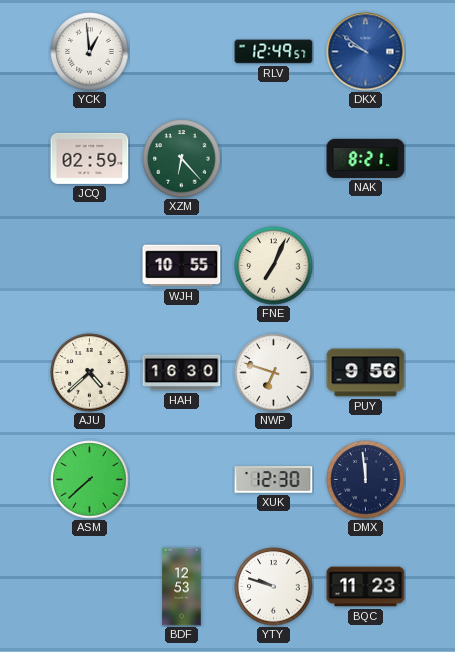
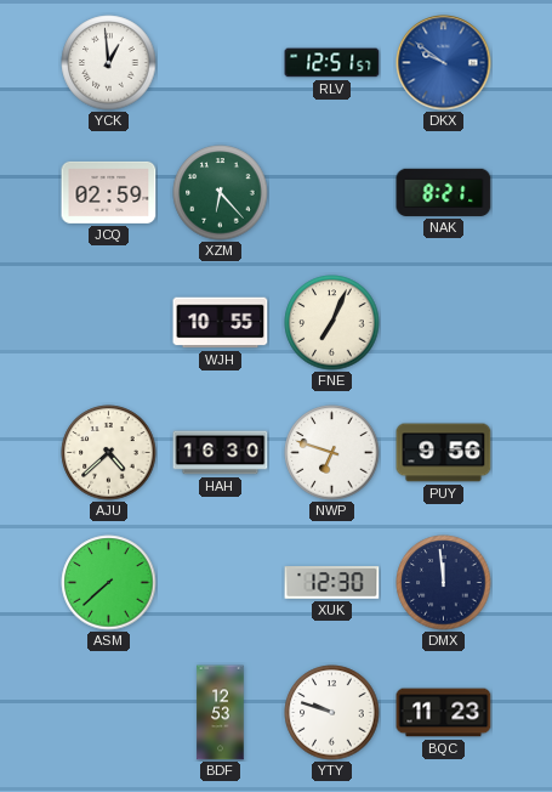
RLV: 12:49 -> 12:51
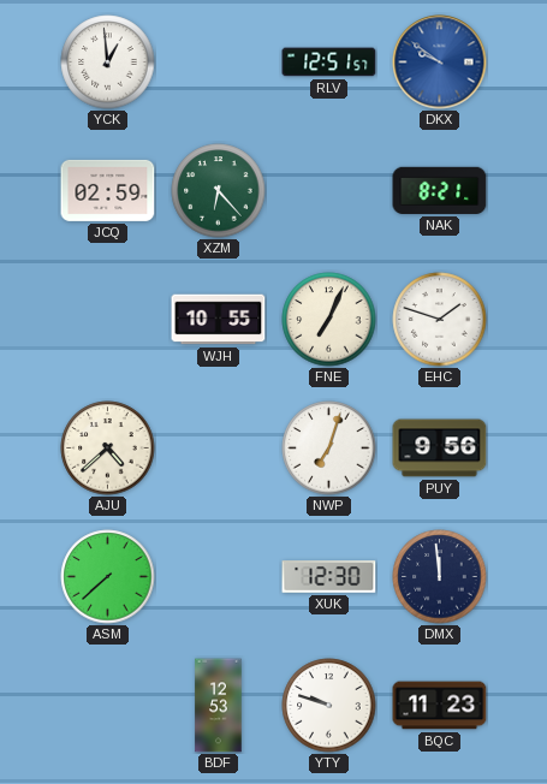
EHC: none -> 1:48
HAH: 16:30 -> none
NWP: 6:48 -> 7:03
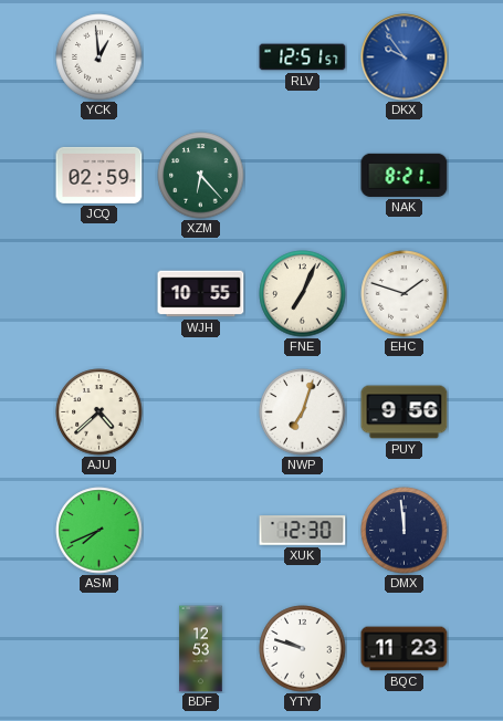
DKX: 9:51 -> 9:54
ASM: 7:38 -> 7:41
